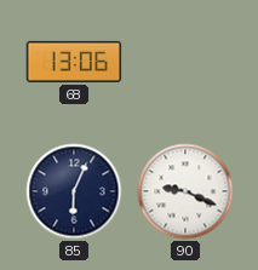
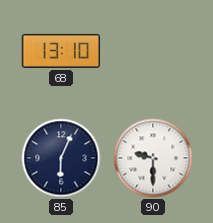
68: 13:06 -> 13:10
90: 9:19 -> 9:30
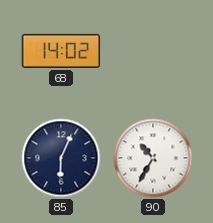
68: 13:10 -> 14:02
90: 9:30 -> 10:35
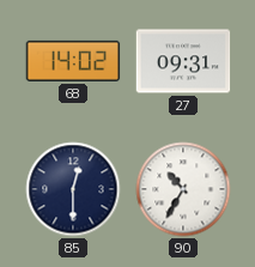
27: none -> 09:31
85: 6:04 -> 12:30
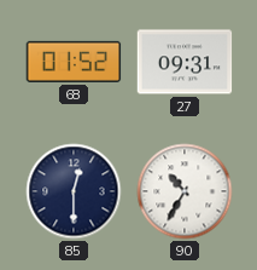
68: 14:02 -> 01:52
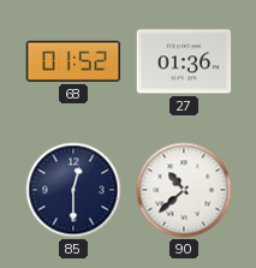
27: 09:31 -> 01:36
90: 10:35 -> 10:38
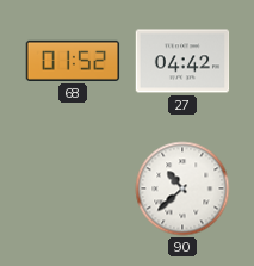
27: 01:36 -> 04:42
85: 12:30 -> none
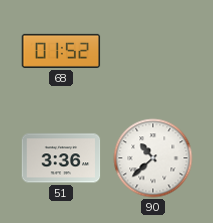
27: 04:42 -> none
51: none -> 3:36
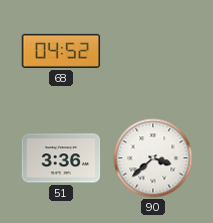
68: 01:52 -> 04:52
90: 10:38 -> 3:38
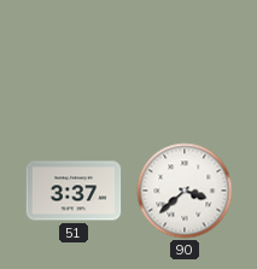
68: 04:52 -> none
51: 3:36 -> 3:37
